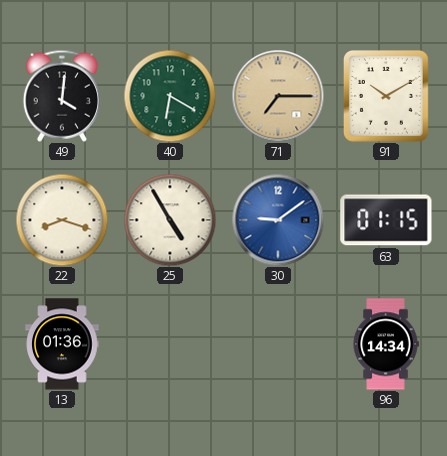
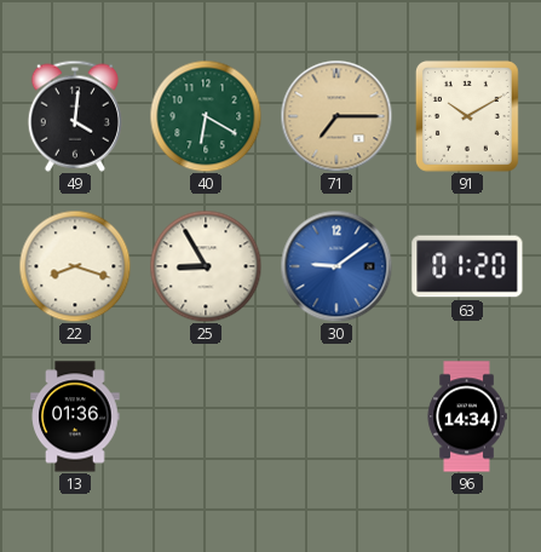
25: 4:55 -> 8:55
63: 01:15 -> 01:20
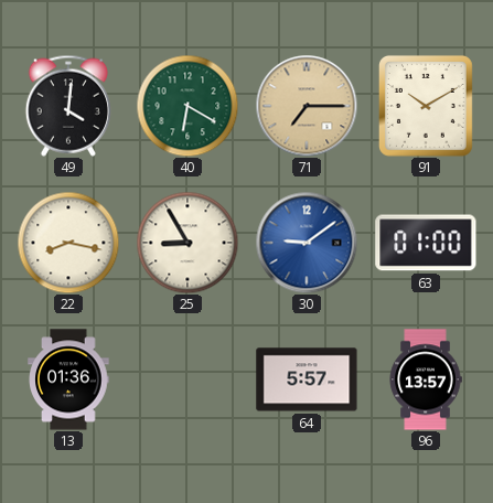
22: 8:18 -> 8:17
63: 01:20 -> 01:00
64: none -> 5:57
96: 14:34 -> 13:57
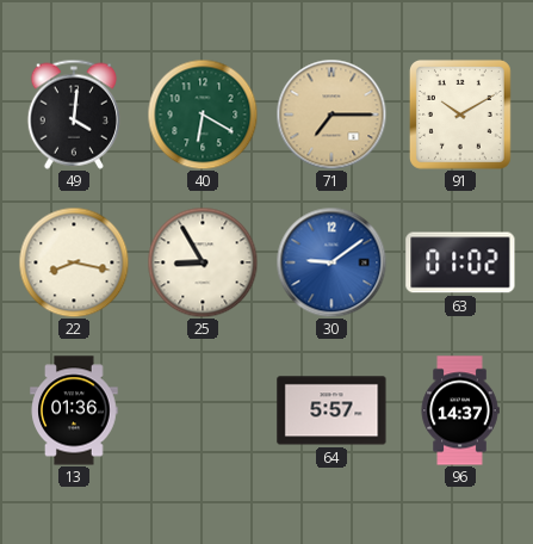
63: 01:00 -> 01:02
96: 13:57 -> 14:37
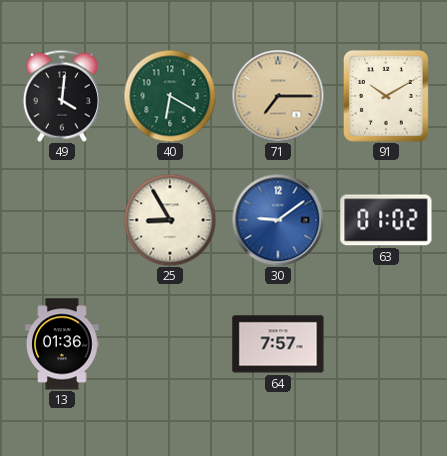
22: 8:17 -> none
64: 5:57 -> 7:57
96: 14:37 -> none
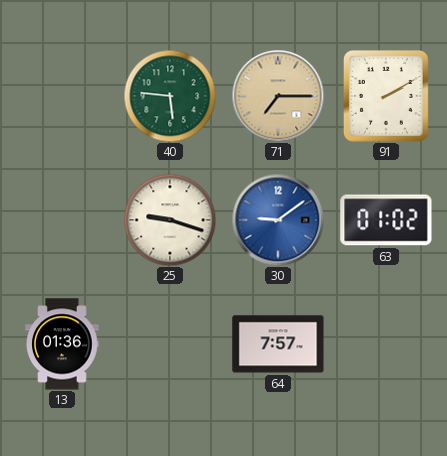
49: 4:01 -> none
40: 6:20 -> 5:46
91: 10:10 -> 2:10
25: 8:55 -> 9:18
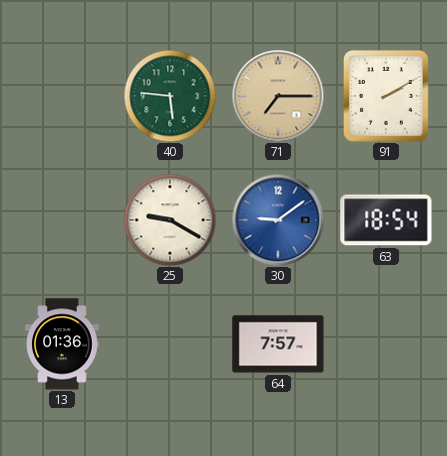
25: 9:18 -> 9:20
63: 01:02 -> 18:54
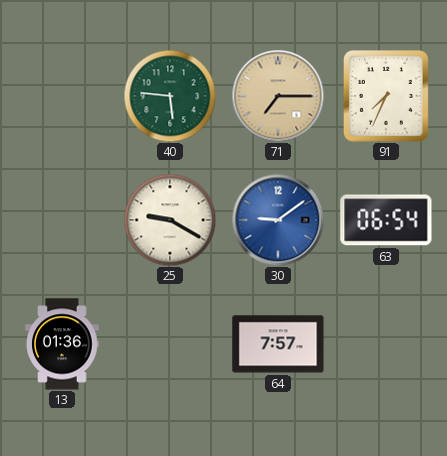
91: 2:10 -> 7:34
63: 18:54 -> 06:54
